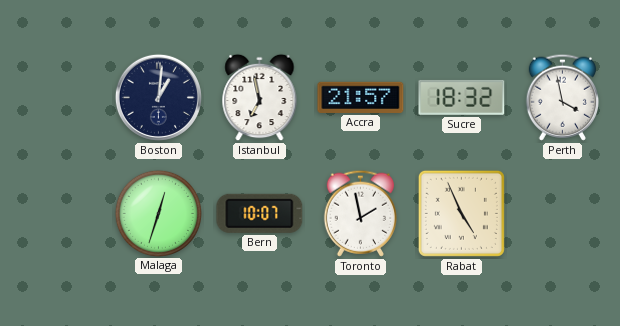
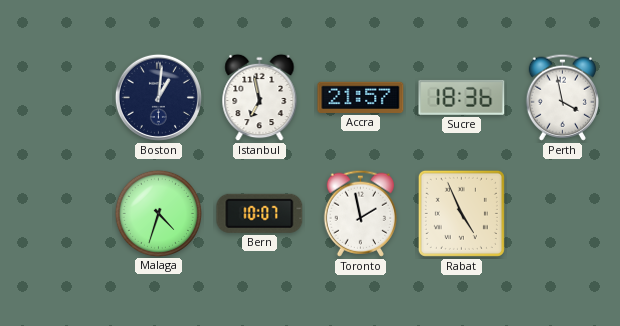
Sucre: 18:32 -> 18:36
Malaga: 12:33 -> 4:33
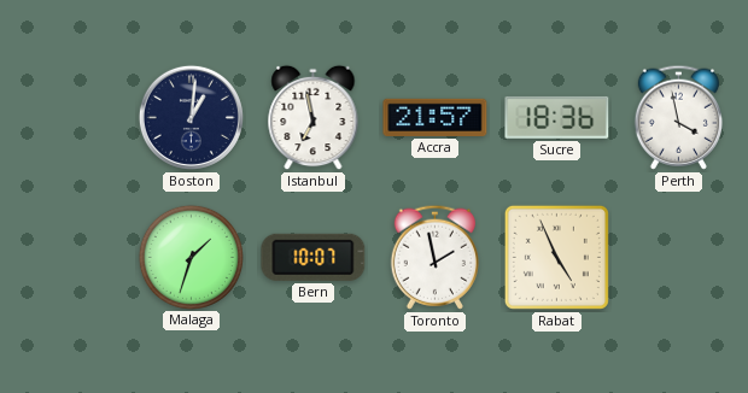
Malaga: 4:33 -> 1:33
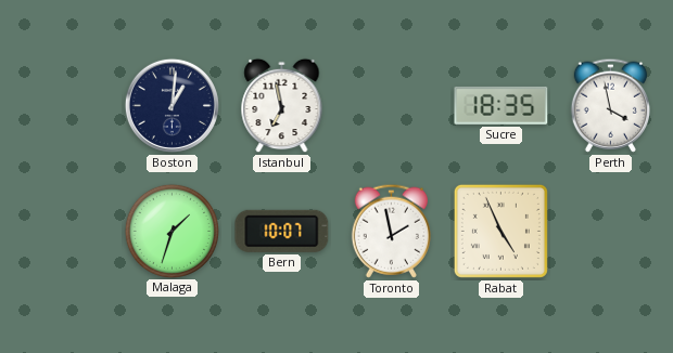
Accra: 21:57 -> none
Sucre: 18:36 -> 18:35
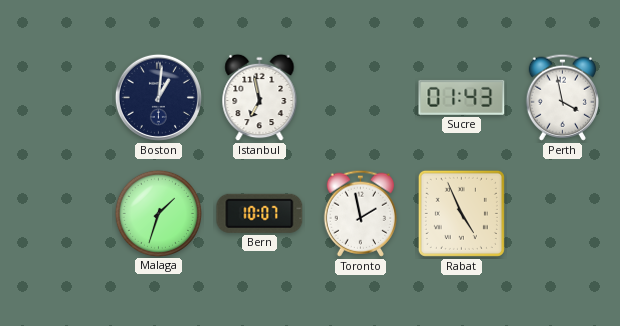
Sucre: 18:35 -> 01:43
